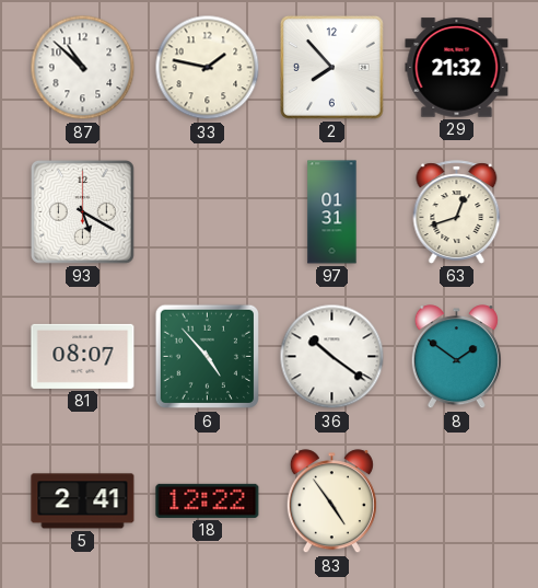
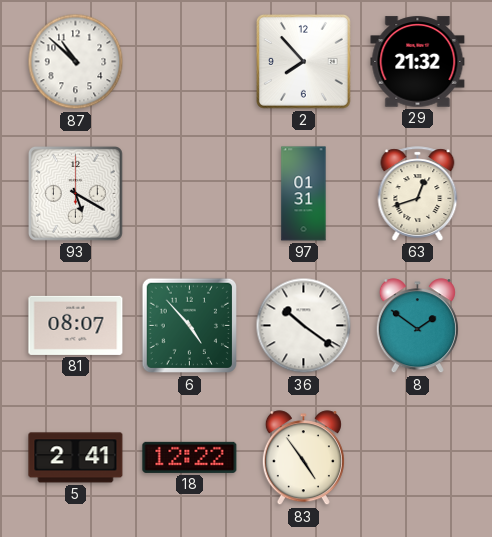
33: 1:47 -> none
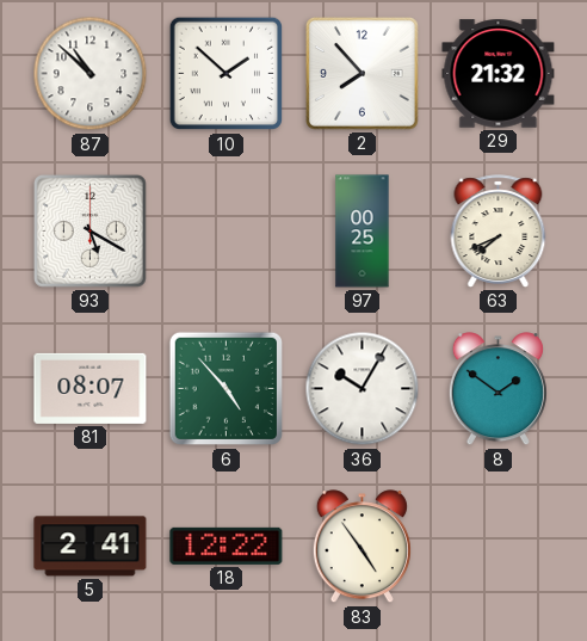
10: none -> 1:52
97: 01:31 -> 00:25
63: 12:42 -> 7:41
36: 10:21 -> 10:05
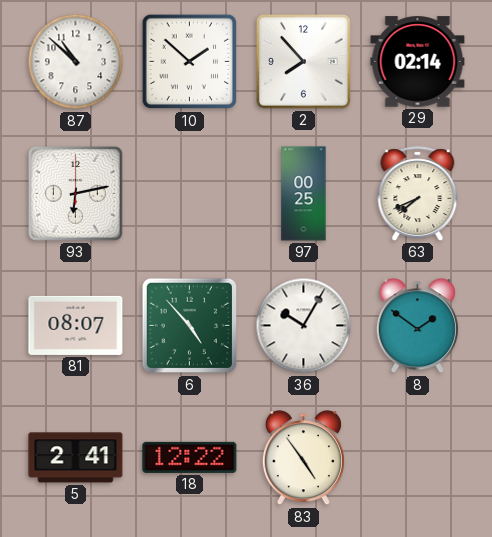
29: 21:32 -> 02:14
93: 5:20 -> 6:13
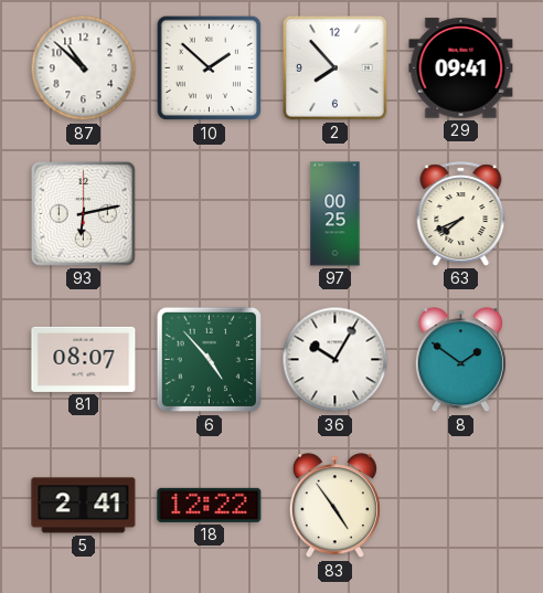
29: 02:14 -> 09:41
